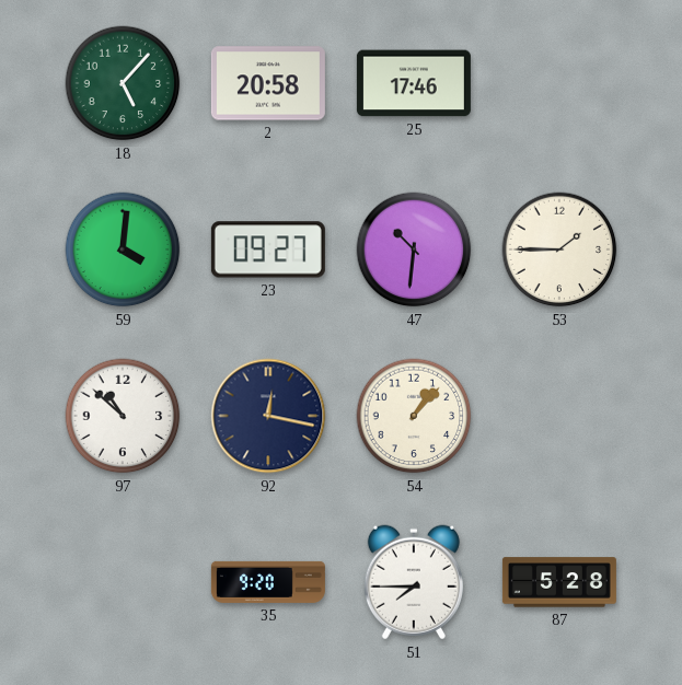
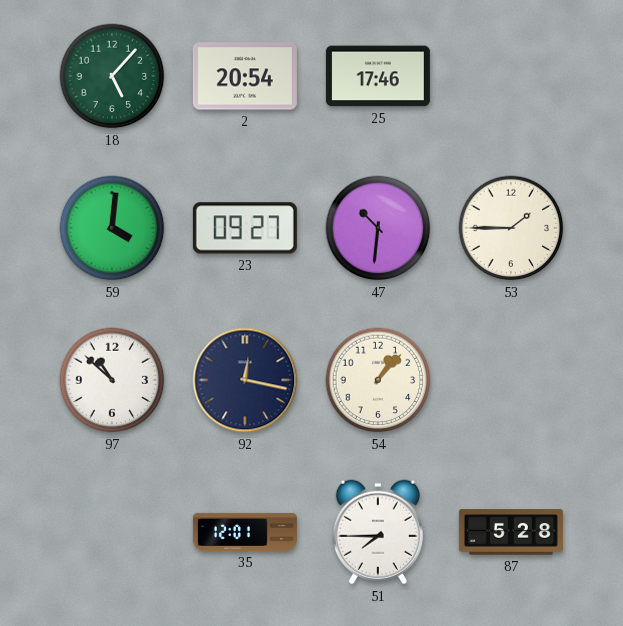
2: 20:58 -> 20:54
35: 9:20 -> 12:01
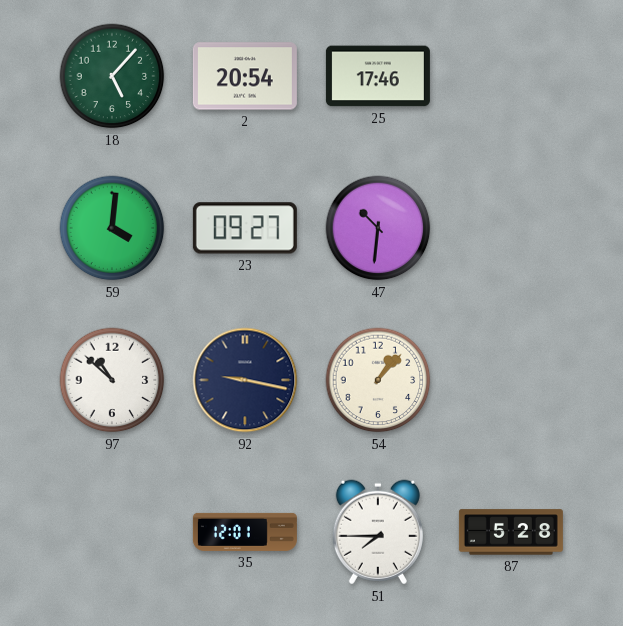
53: 1:45 -> none
92: 12:17 -> 9:17
